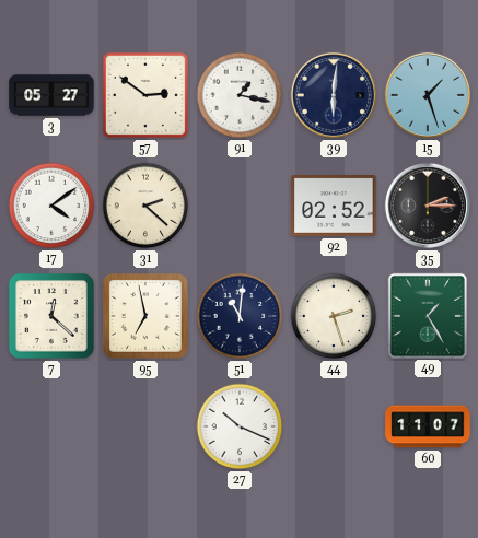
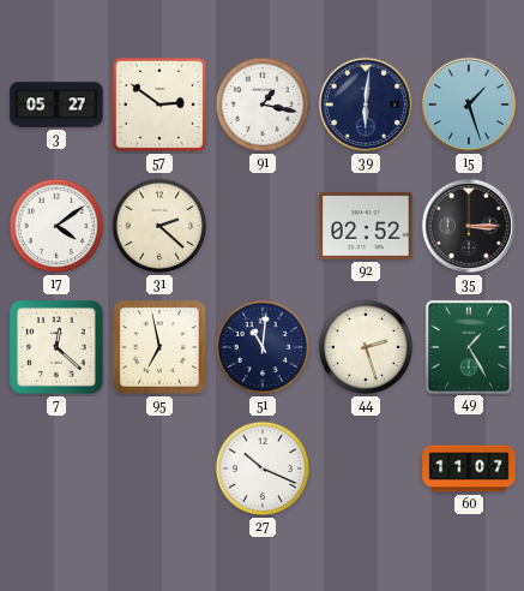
35: 2:15 -> 3:15
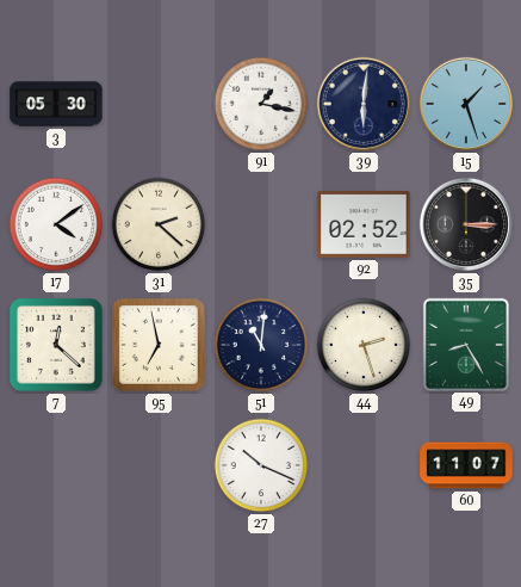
3: 05:27 -> 05:30
57: 2:51 -> none
49: 1:25 -> 8:25
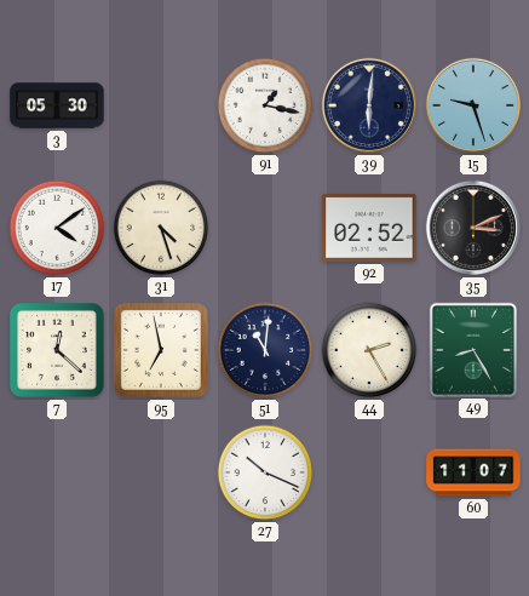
15: 1:27 -> 9:27
31: 2:22 -> 4:27
35: 3:15 -> 3:11
44: 2:27 -> 2:25
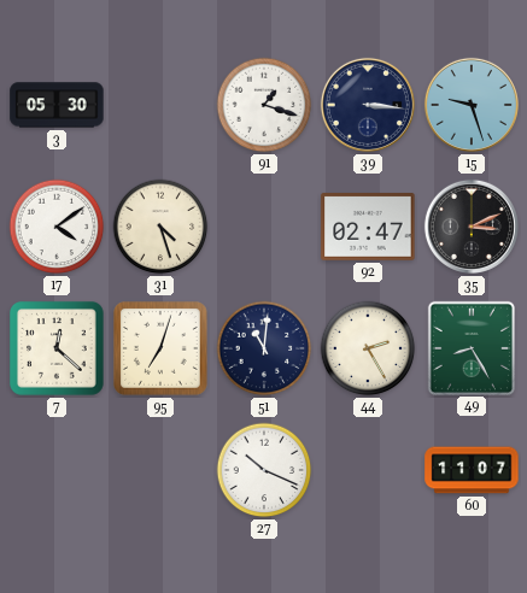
91: 1:17 -> 1:18
39: 6:01 -> 3:16
92: 02:52 -> 02:47
95: 6:58 -> 7:03
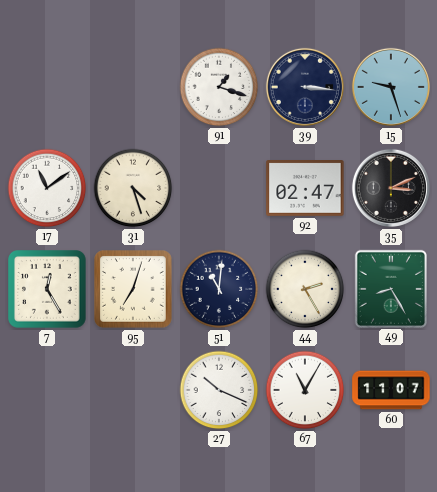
3: 05:30 -> none
17: 4:09 -> 11:09
7: 12:22 -> 12:25
67: none -> 11:05
